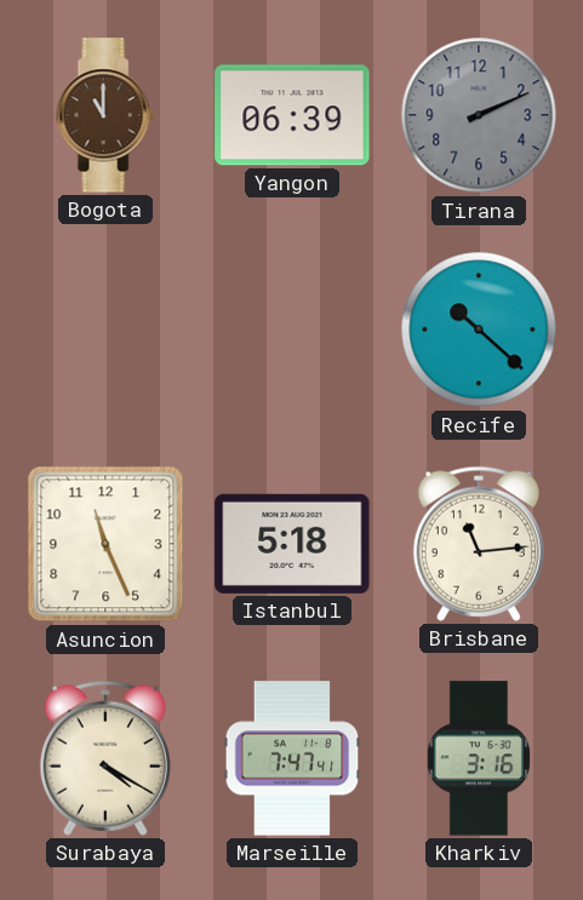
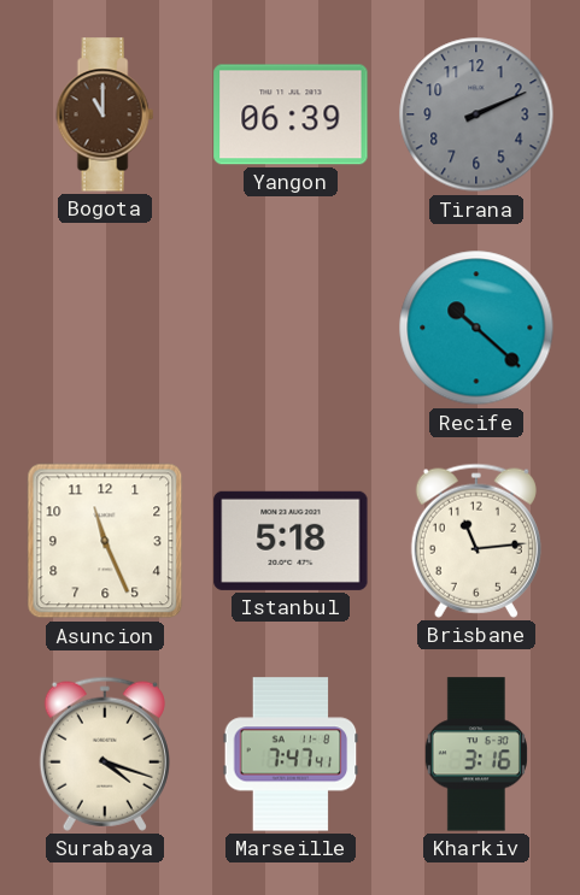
Surabaya: 4:20 -> 4:18
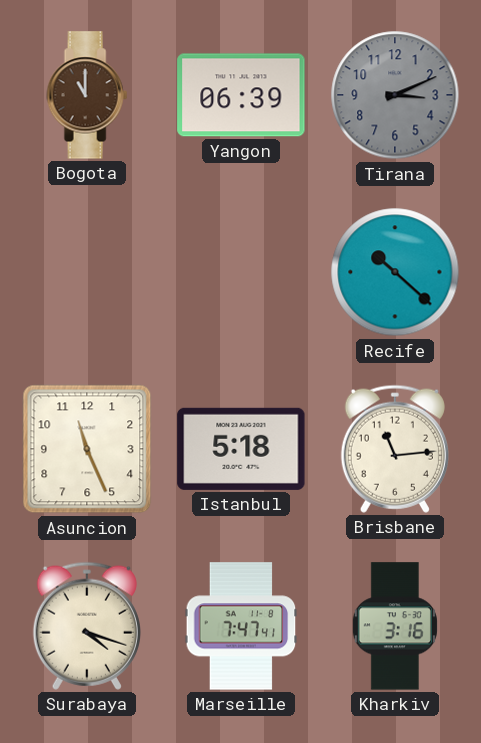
Tirana: 2:11 -> 3:11
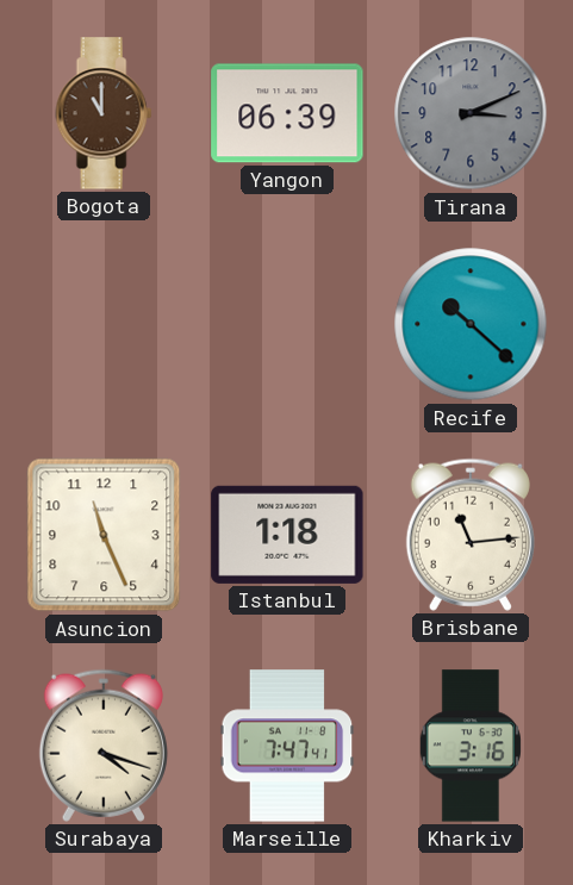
Istanbul: 5:18 -> 1:18
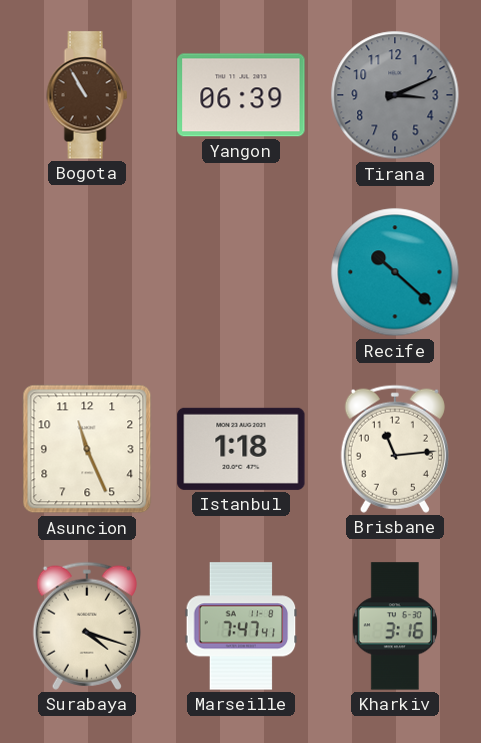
Bogota: 11:00 -> 10:55
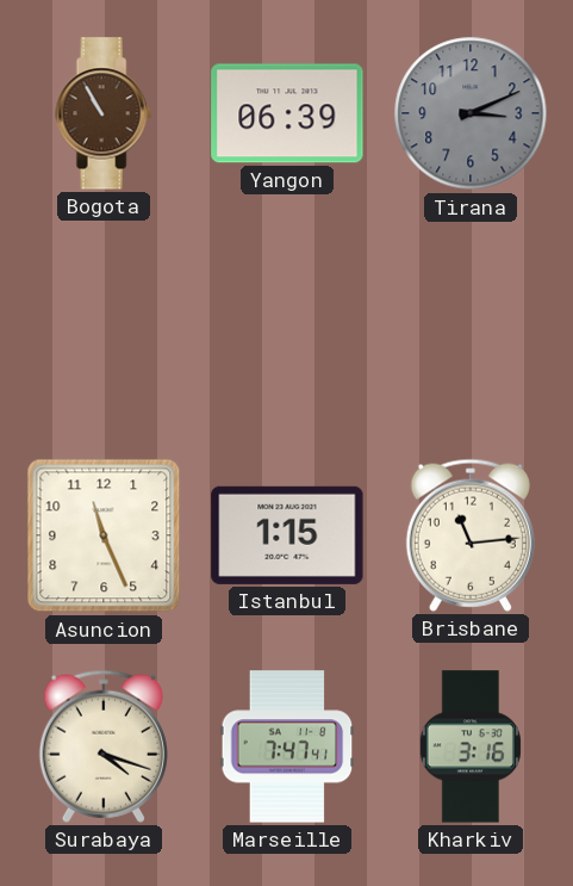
Recife: 10:22 -> none
Istanbul: 1:18 -> 1:15
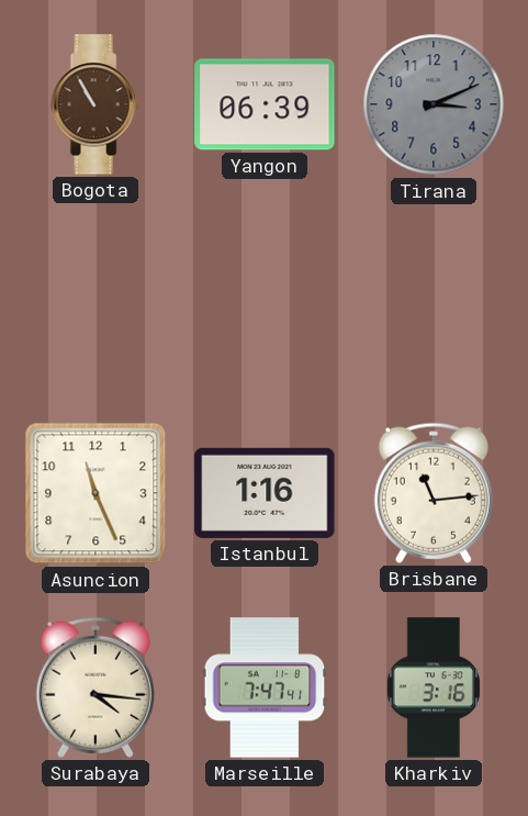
Istanbul: 1:15 -> 1:16
Surabaya: 4:18 -> 4:16
